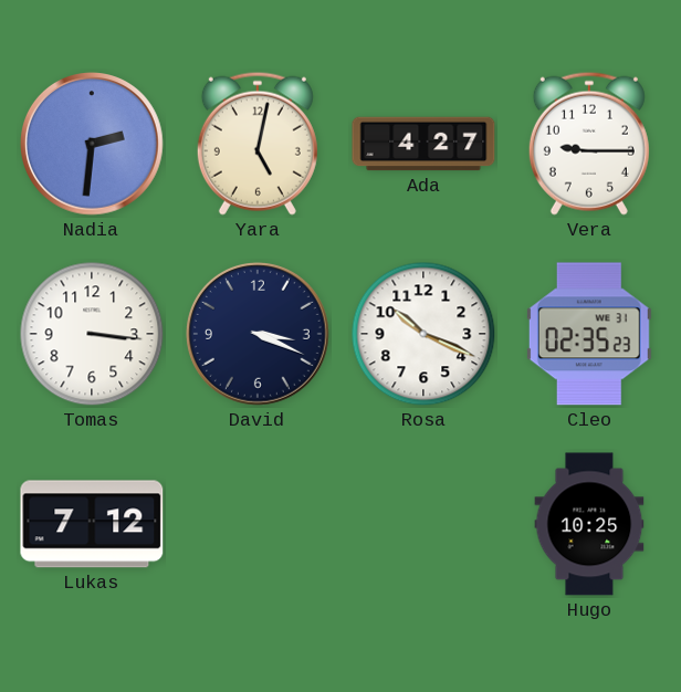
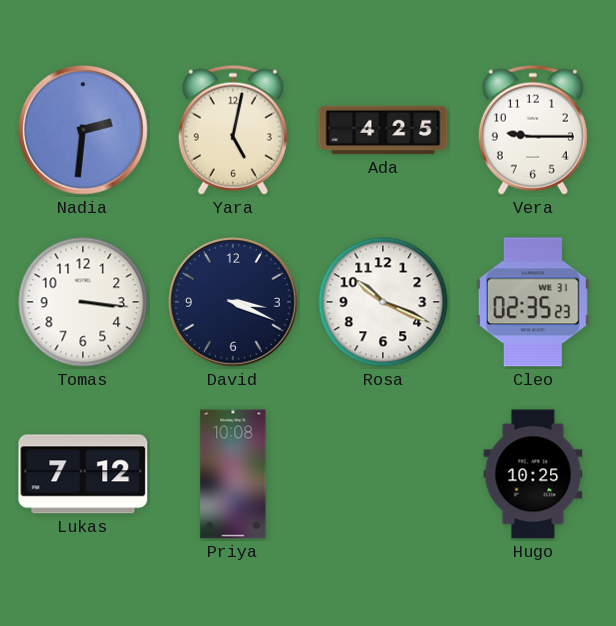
Ada: 4:27 -> 4:25
Priya: none -> 10:08
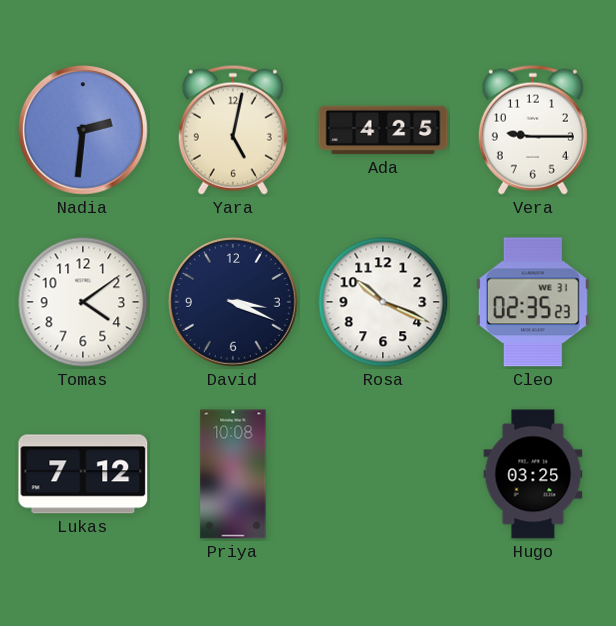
Tomas: 3:16 -> 4:09
Hugo: 10:25 -> 03:25
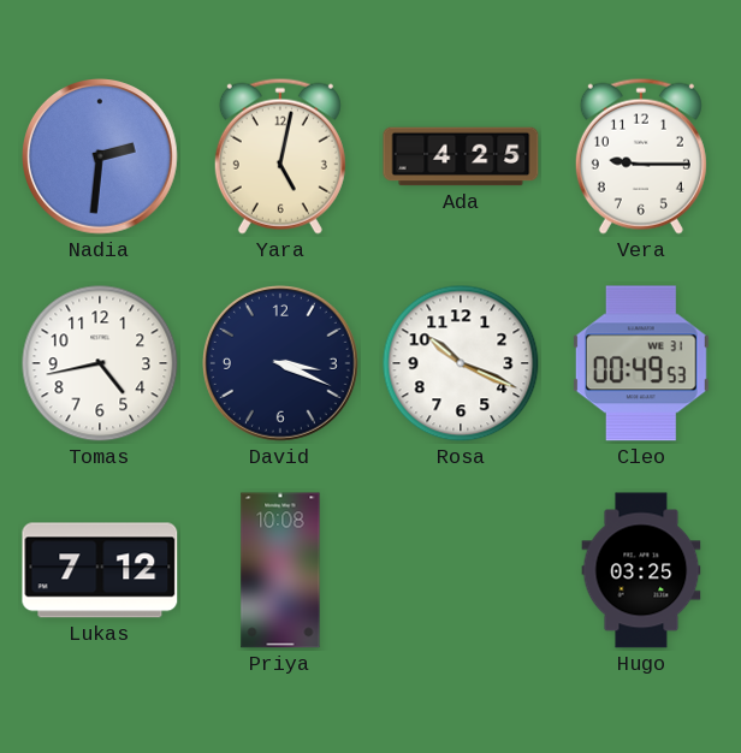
Tomas: 4:09 -> 4:43
Cleo: 02:35 -> 00:49
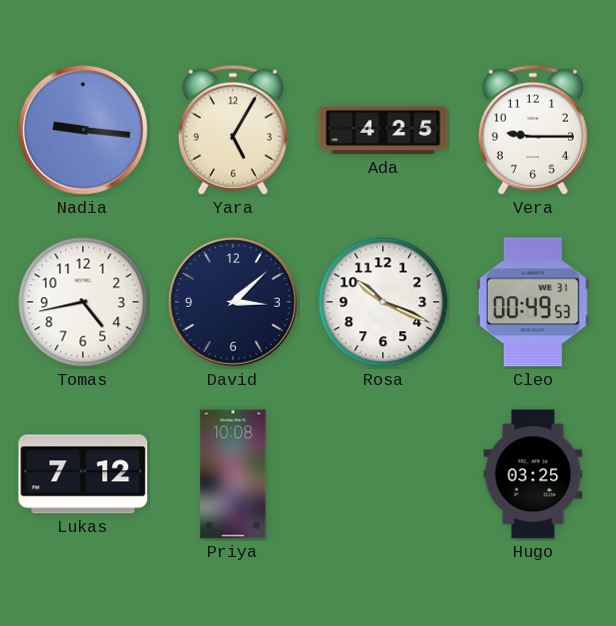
Nadia: 2:31 -> 9:16
Yara: 5:02 -> 5:05
David: 3:19 -> 3:08
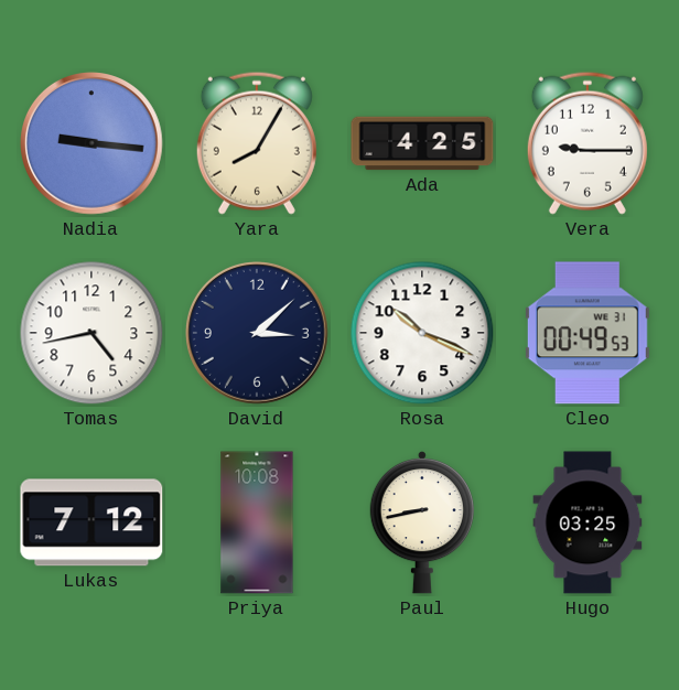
Yara: 5:05 -> 8:05
Paul: none -> 8:43
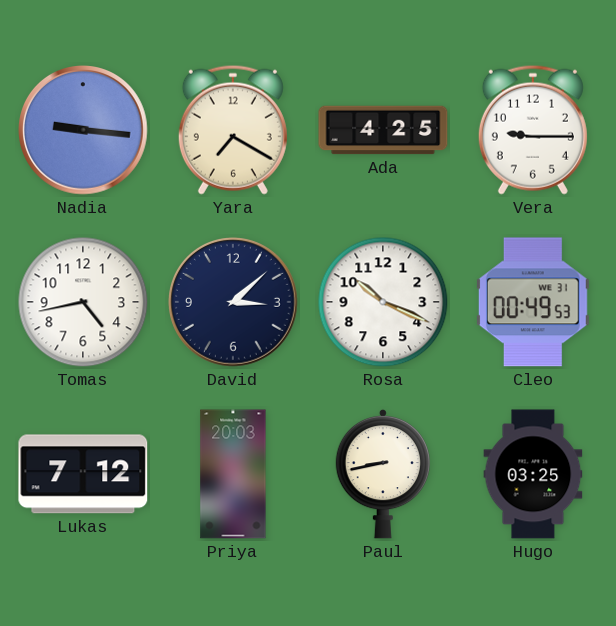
Yara: 8:05 -> 7:20
Priya: 10:08 -> 20:03
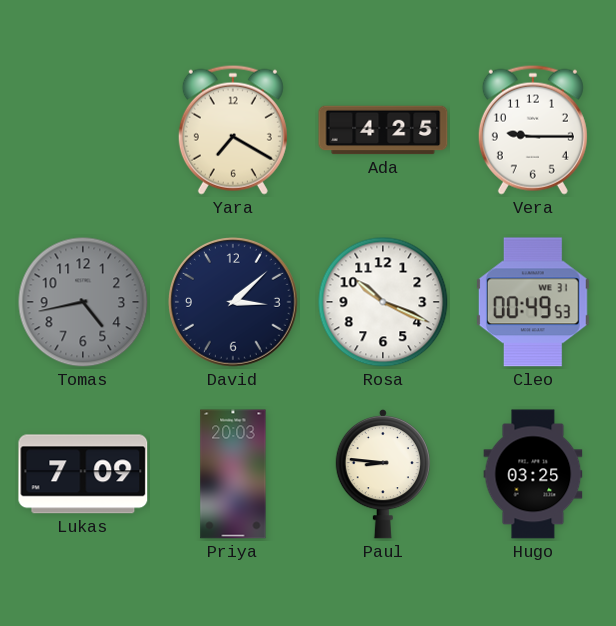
Nadia: 9:16 -> none
Tomas dial: white -> grey
Lukas: 7:12 -> 7:09
Paul: 8:43 -> 8:46
